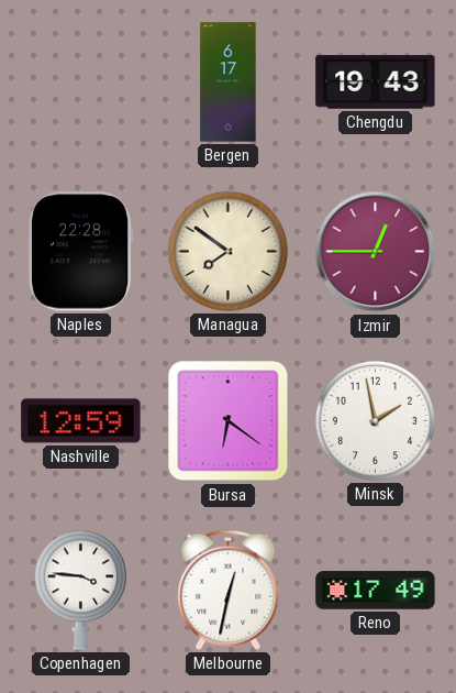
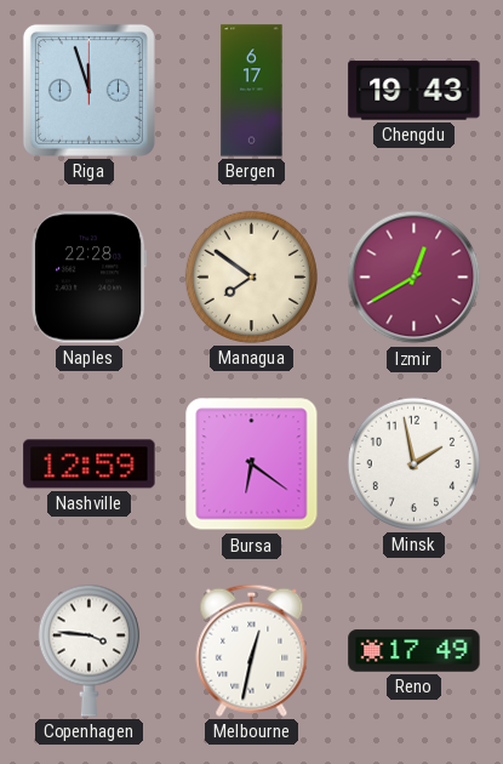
Riga: none -> 11:57
Izmir: 12:45 -> 12:40
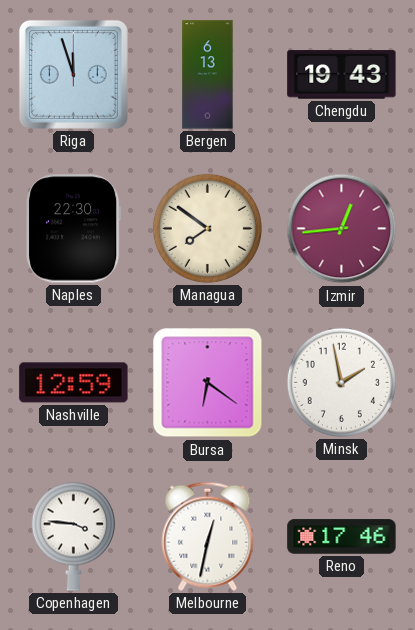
Bergen: 6:17 -> 6:13
Naples: 22:28 -> 22:30
Izmir: 12:40 -> 12:44
Reno: 17:49 -> 17:46
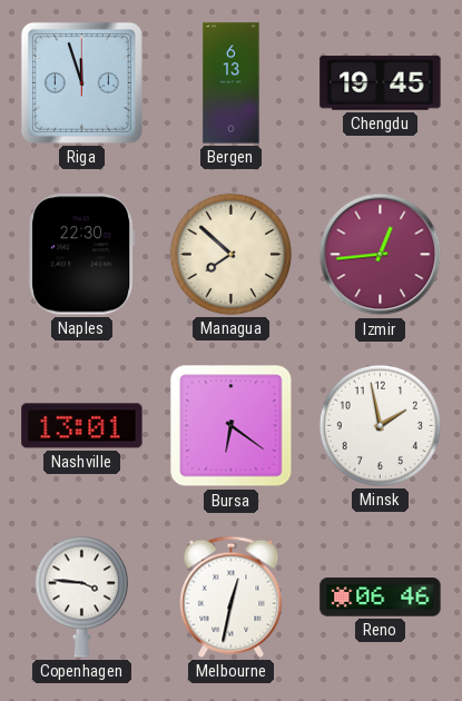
Chengdu: 19:43 -> 19:45
Managua: 7:51 -> 7:52
Nashville: 12:59 -> 13:01
Reno: 17:46 -> 06:46
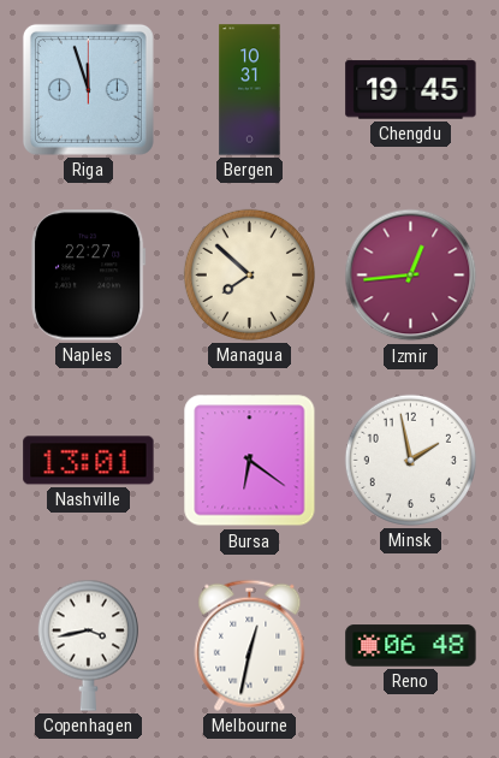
Bergen: 6:13 -> 10:31
Naples: 22:30 -> 22:27
Copenhagen: 3:46 -> 3:43
Reno: 06:46 -> 06:48
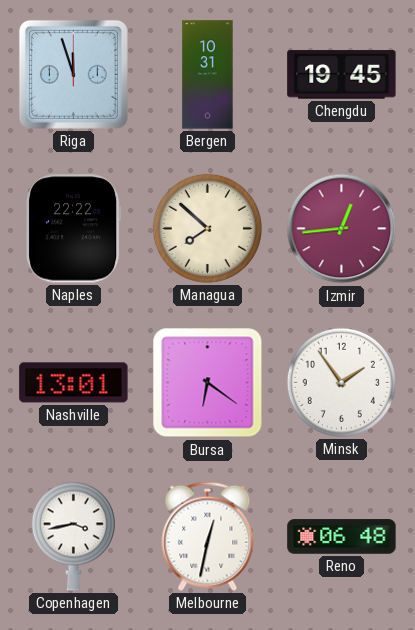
Naples: 22:27 -> 22:22
Minsk: 1:58 -> 1:54
